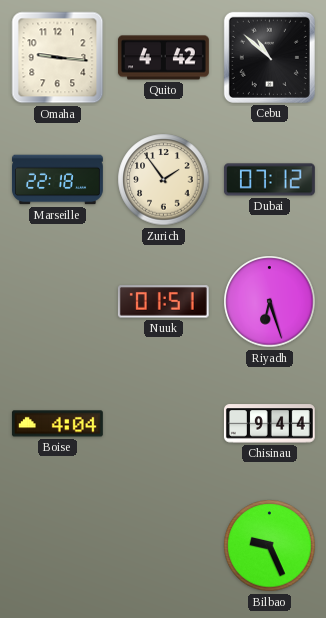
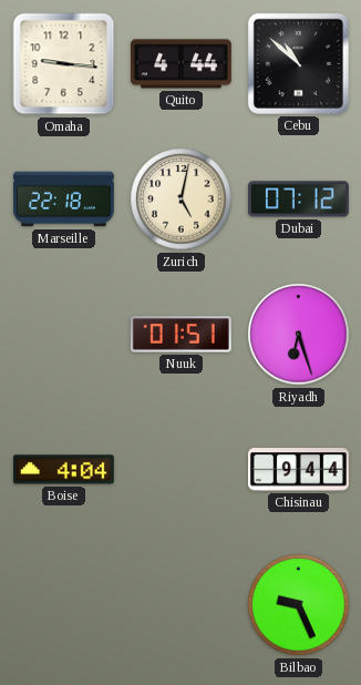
Quito: 4:42 -> 4:44
Zurich: 1:54 -> 5:02
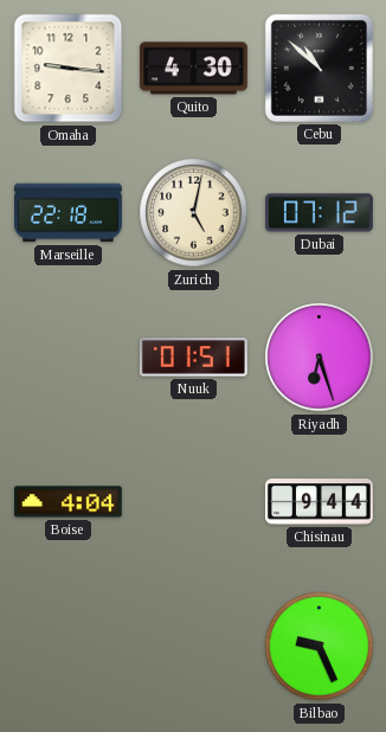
Quito: 4:44 -> 4:30
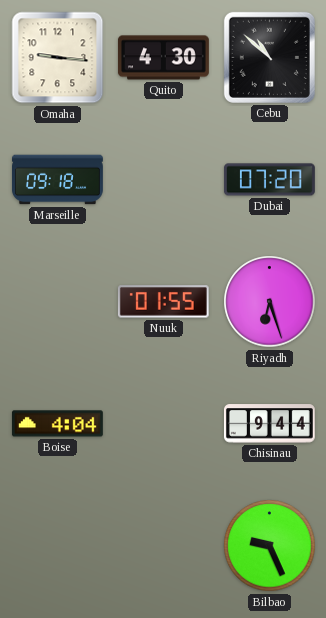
Marseille: 22:18 -> 09:18
Zurich: 5:02 -> none
Dubai: 07:12 -> 07:20
Nuuk: 01:51 -> 01:55
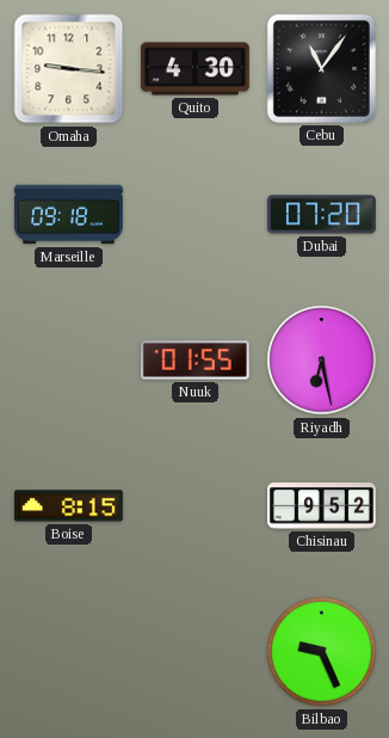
Cebu: 10:52 -> 11:06
Riyadh: 6:27 -> 6:28
Boise: 4:04 -> 8:15
Chisinau: 9:44 -> 9:52
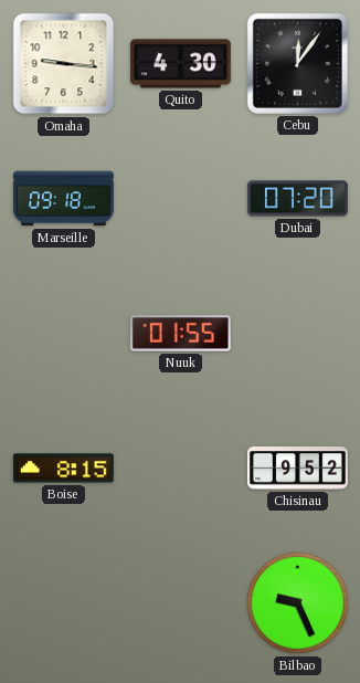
Cebu: 11:06 -> 12:06
Riyadh: 6:28 -> none
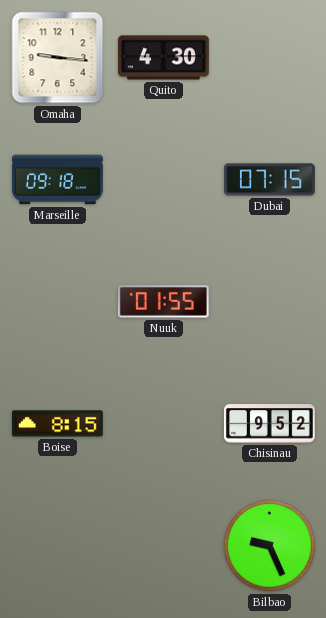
Cebu: 12:06 -> none
Dubai: 07:20 -> 07:15
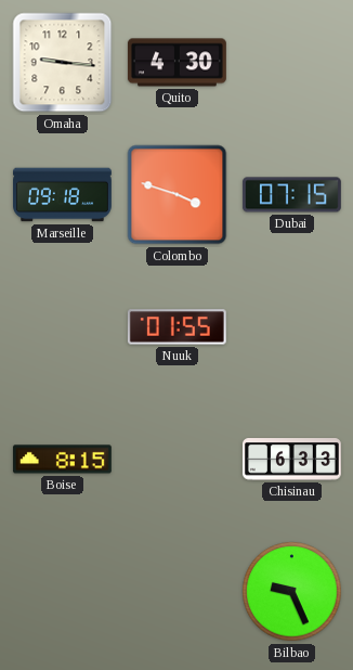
Colombo: none -> 3:48
Chisinau: 9:52 -> 6:33
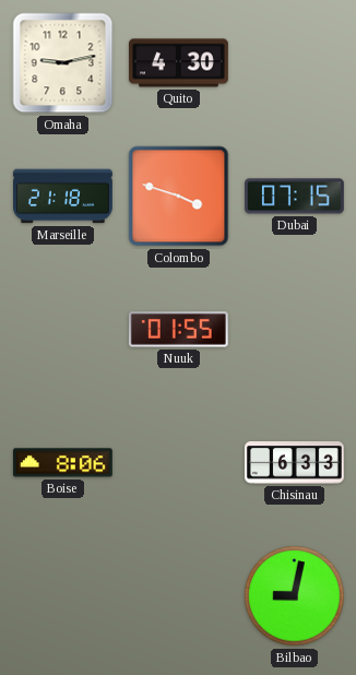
Omaha: 9:16 -> 9:13
Marseille: 09:18 -> 21:18
Boise: 8:15 -> 8:06
Bilbao: 9:26 -> 9:02
